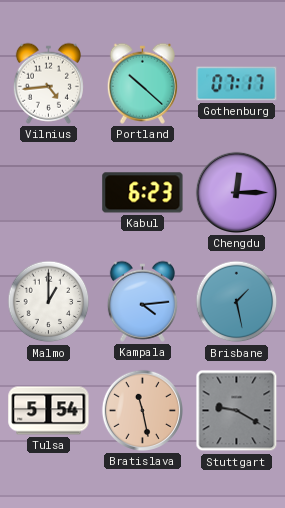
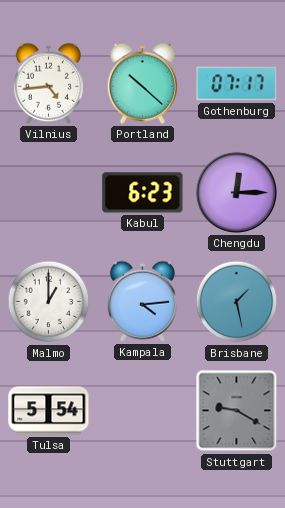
Bratislava: 11:28 -> none
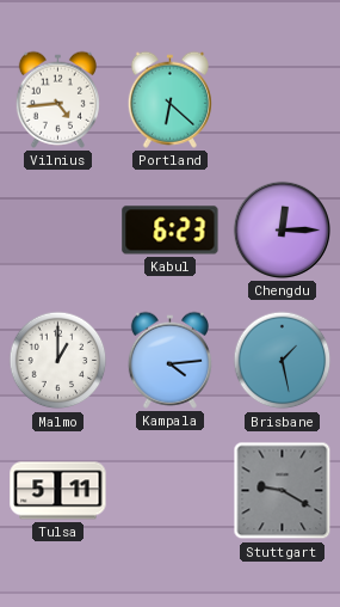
Portland: 10:22 -> 6:22
Gothenburg: 07:17 -> none
Tulsa: 5:54 -> 5:11
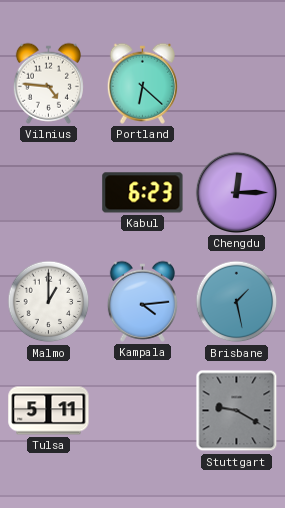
Vilnius: 4:44 -> 4:46
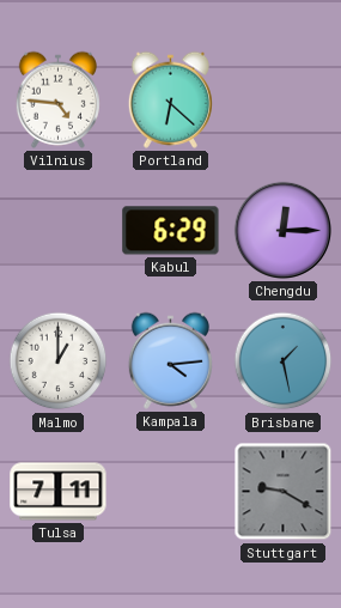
Kabul: 6:23 -> 6:29
Tulsa: 5:11 -> 7:11
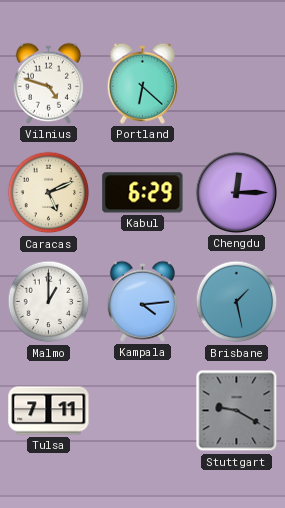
Vilnius: 4:46 -> 4:48
Caracas: none -> 5:11
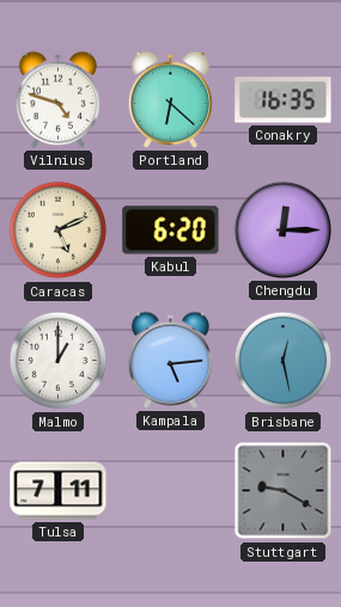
Conakry: none -> 16:35
Kabul: 6:29 -> 6:20
Kampala: 4:14 -> 5:14
Brisbane: 1:28 -> 12:28
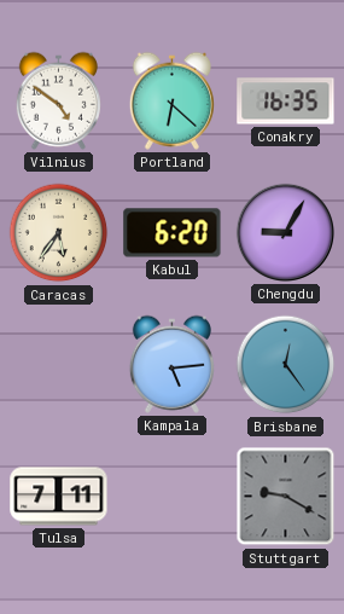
Vilnius: 4:48 -> 4:51
Caracas: 5:11 -> 5:36
Chengdu: 12:15 -> 9:05
Malmo: 1:00 -> none
Brisbane: 12:28 -> 12:24
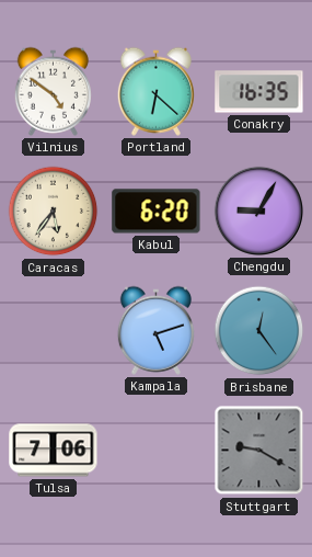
Kampala: 5:14 -> 5:12
Tulsa: 7:11 -> 7:06
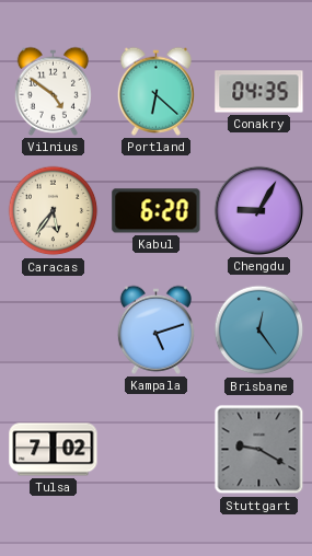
Conakry: 16:35 -> 04:35
Tulsa: 7:06 -> 7:02
